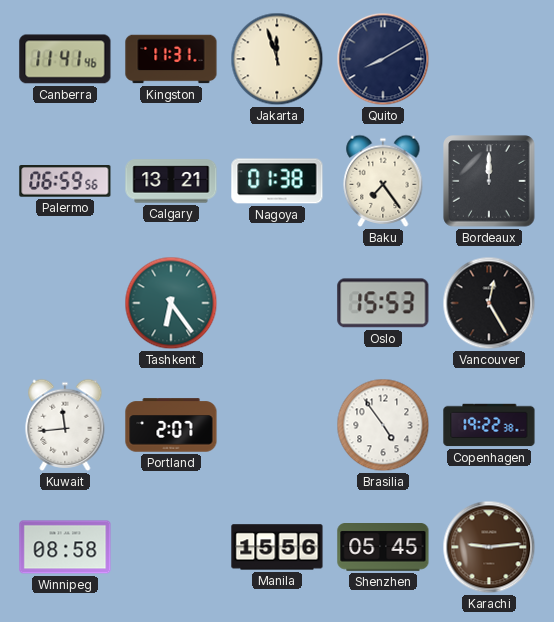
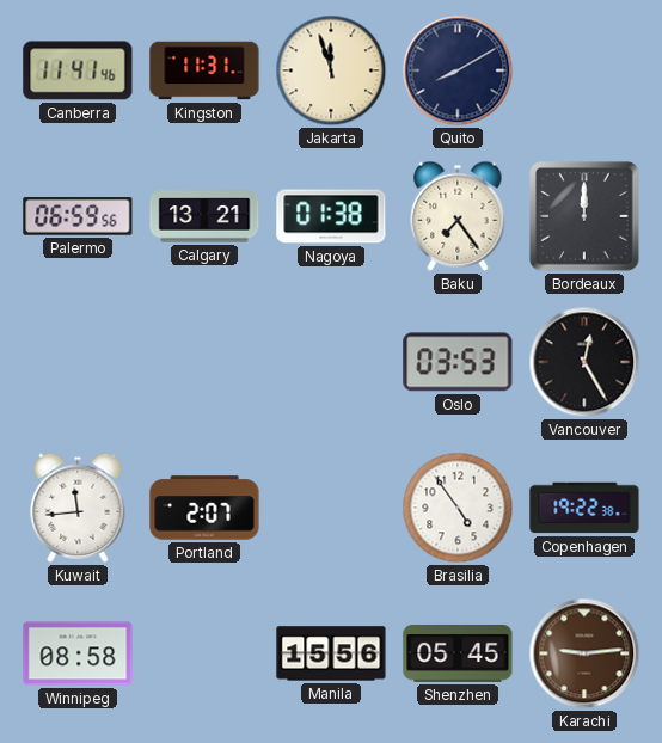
Tashkent: 6:24 -> none
Oslo: 15:53 -> 03:53
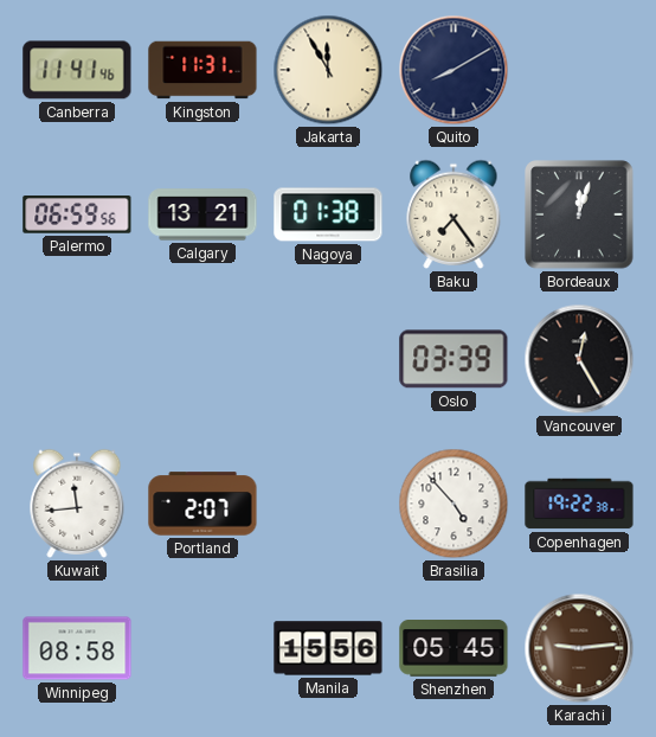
Jakarta: 11:57 -> 11:55
Bordeaux: 12:00 -> 12:03
Oslo: 03:53 -> 03:39
Brasilia: 4:54 -> 4:53
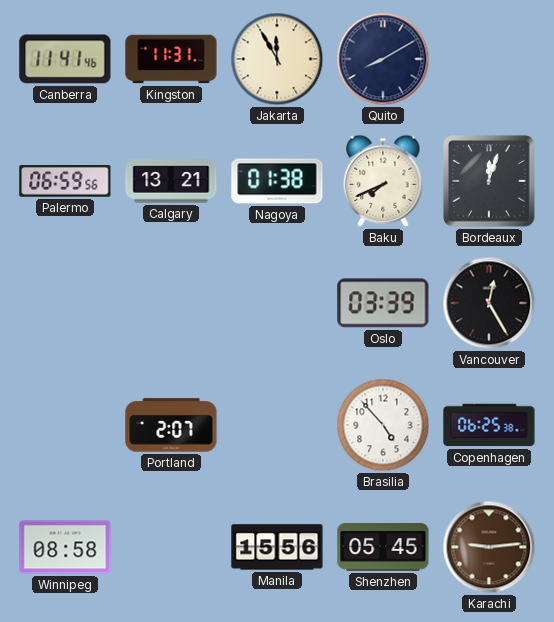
Baku: 7:24 -> 7:41
Kuwait: 11:44 -> none
Copenhagen: 19:22 -> 06:25
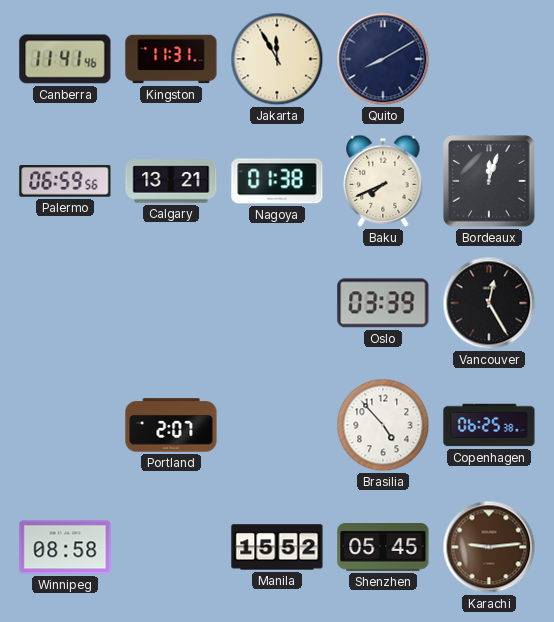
Manila: 15:56 -> 15:52
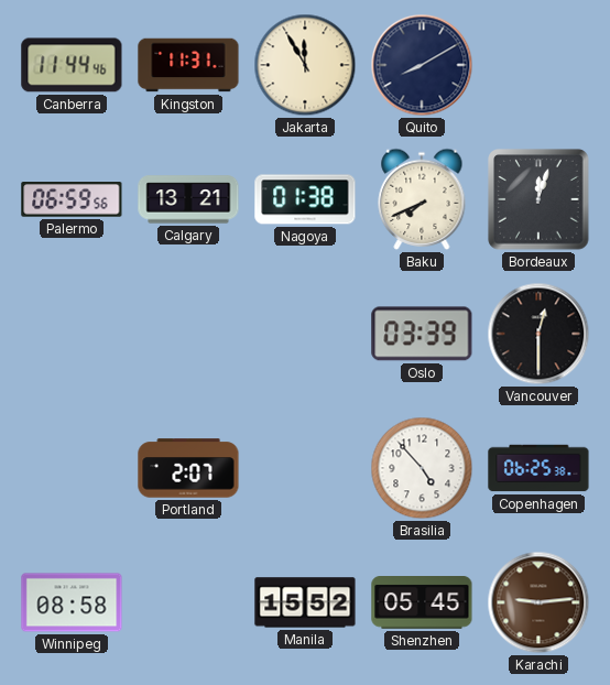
Canberra: 11:41 -> 11:44
Vancouver: 12:25 -> 12:30
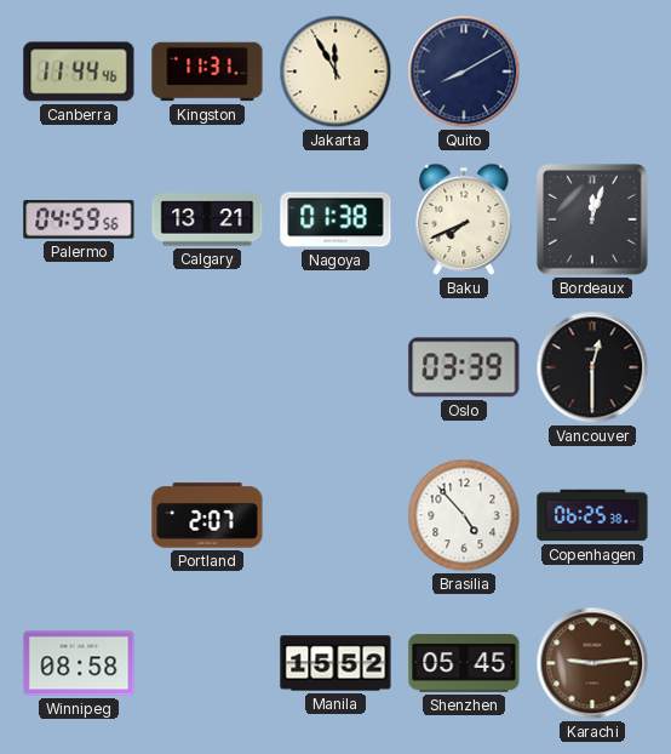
Palermo: 06:59 -> 04:59
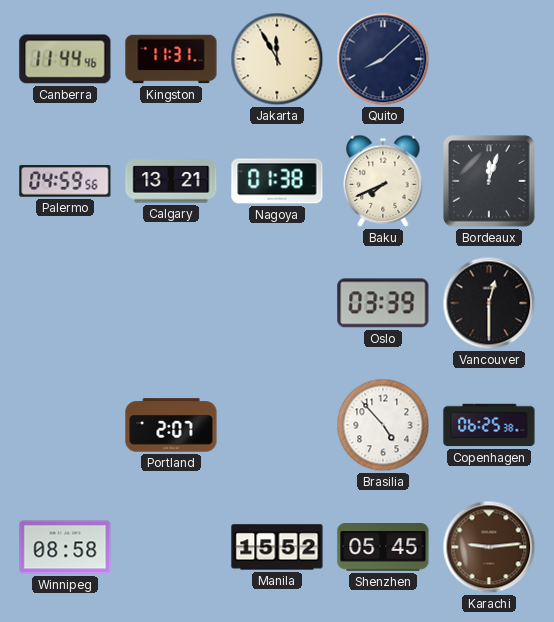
Quito: 8:10 -> 8:08
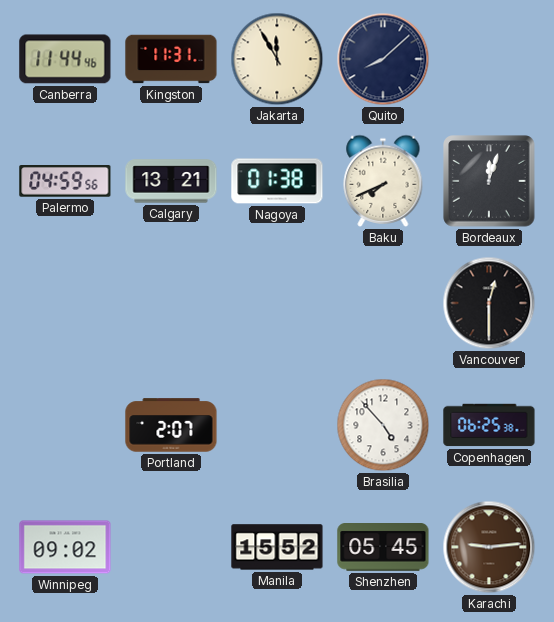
Oslo: 03:39 -> none
Winnipeg: 08:58 -> 09:02
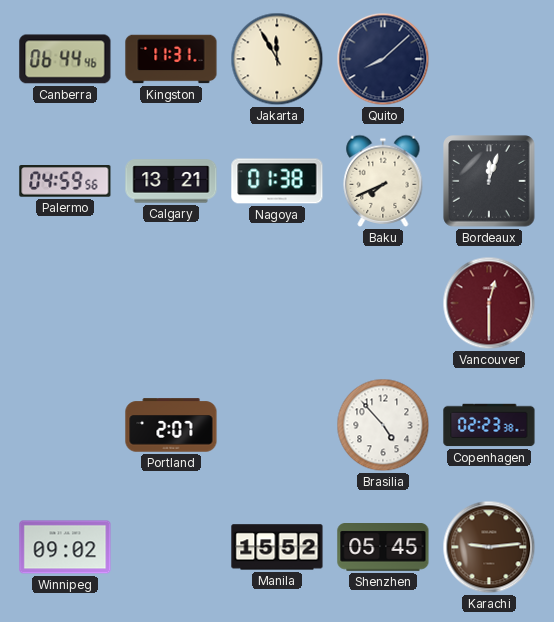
Canberra: 11:44 -> 06:44
Vancouver dial: black -> burgundy
Copenhagen: 06:25 -> 02:23
